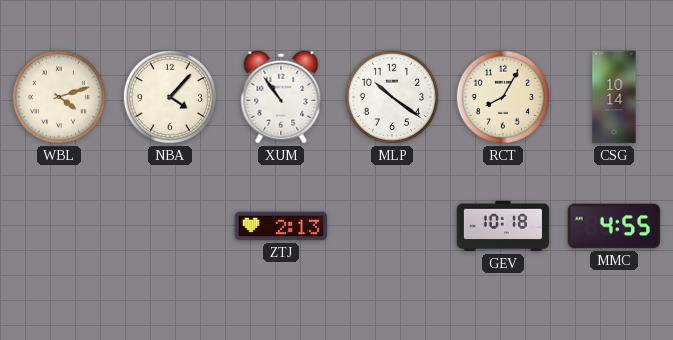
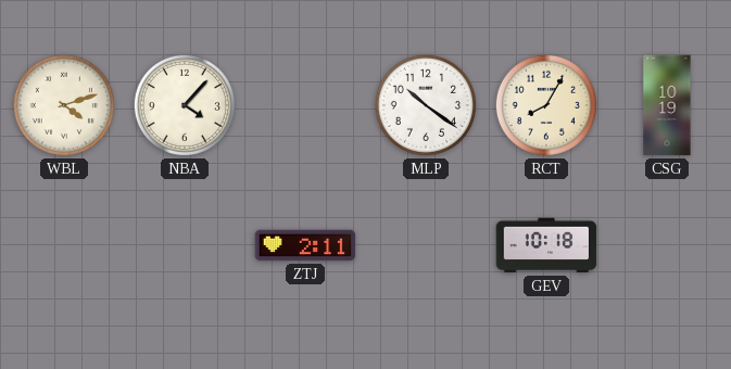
XUM: 10:54 -> none
CSG: 10:14 -> 10:19
ZTJ: 2:13 -> 2:11
MMC: 4:55 -> none
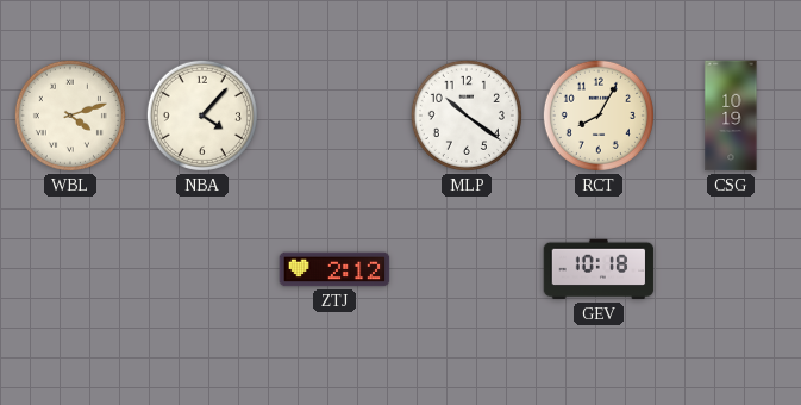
ZTJ: 2:11 -> 2:12
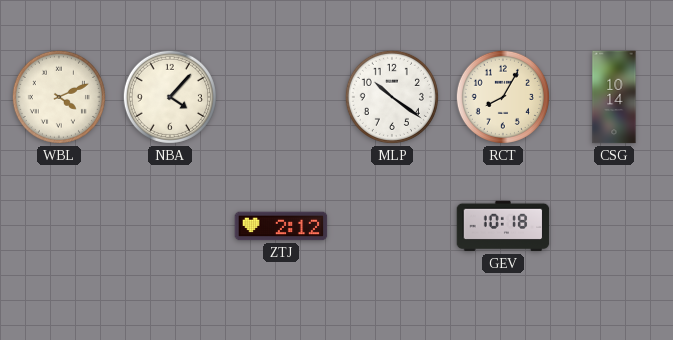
WBL: 4:12 -> 4:11
CSG: 10:19 -> 10:14
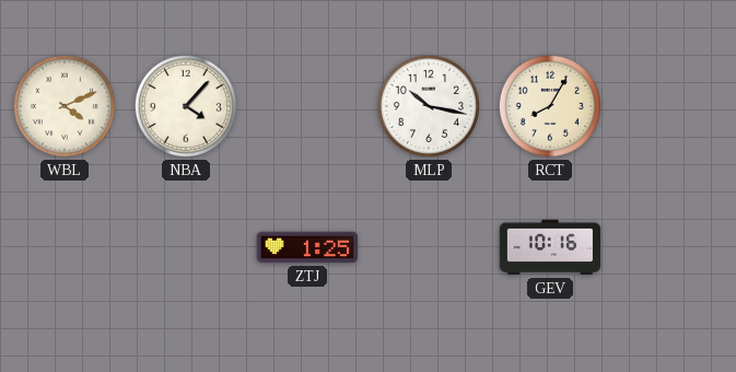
MLP: 10:21 -> 10:17
CSG: 10:14 -> none
ZTJ: 2:12 -> 1:25
GEV: 10:18 -> 10:16
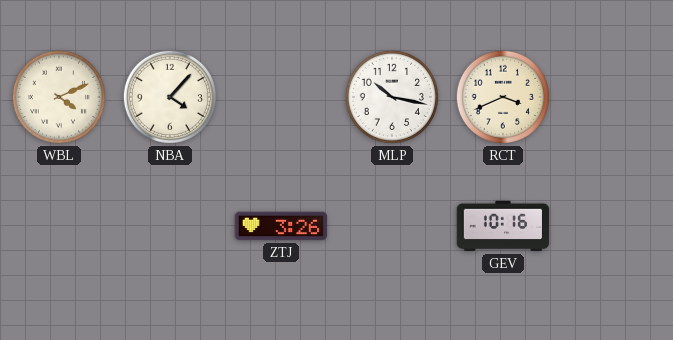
RCT: 8:05 -> 3:41
ZTJ: 1:25 -> 3:26
